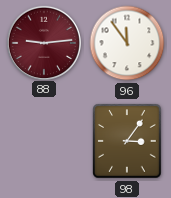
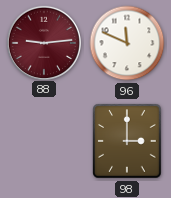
96: 11:54 -> 11:49
98: 3:06 -> 3:00
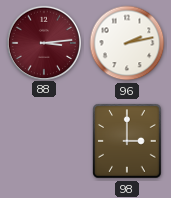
88: 9:14 -> 3:14
96: 11:49 -> 2:13
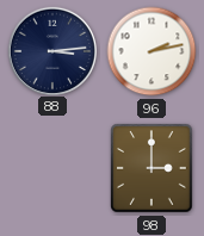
88 dial: burgundy -> navy
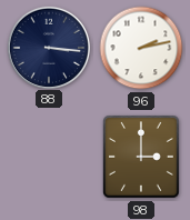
88: 3:14 -> 3:16
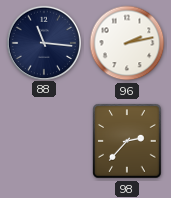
88: 3:16 -> 11:16
98: 3:00 -> 2:37
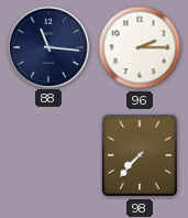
96: 2:13 -> 2:15
98: 2:37 -> 7:37
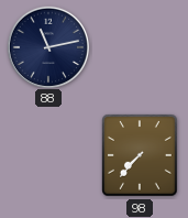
88: 11:16 -> 11:13
96: 2:15 -> none
